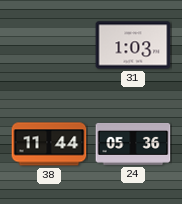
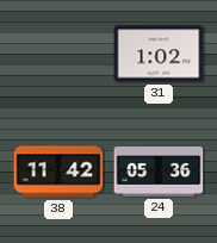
31: 1:03 -> 1:02
38: 11:44 -> 11:42
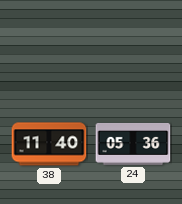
31: 1:02 -> none
38: 11:42 -> 11:40
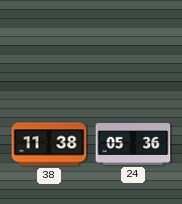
38: 11:40 -> 11:38
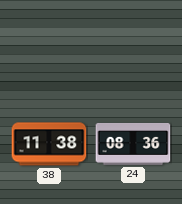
24: 05:36 -> 08:36
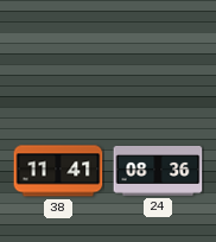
38: 11:38 -> 11:41
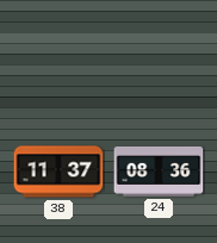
38: 11:41 -> 11:37
